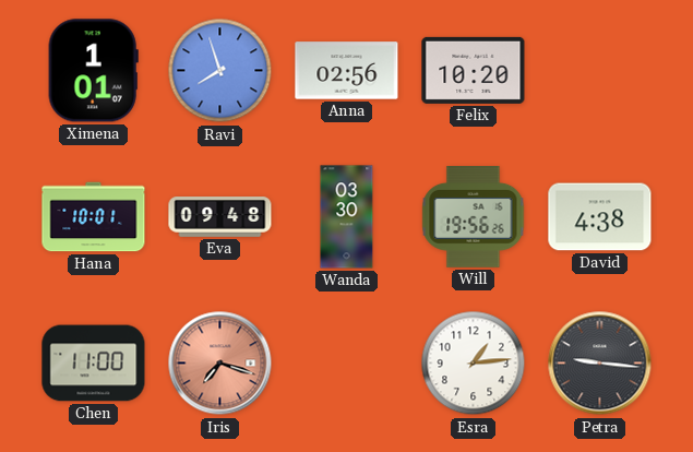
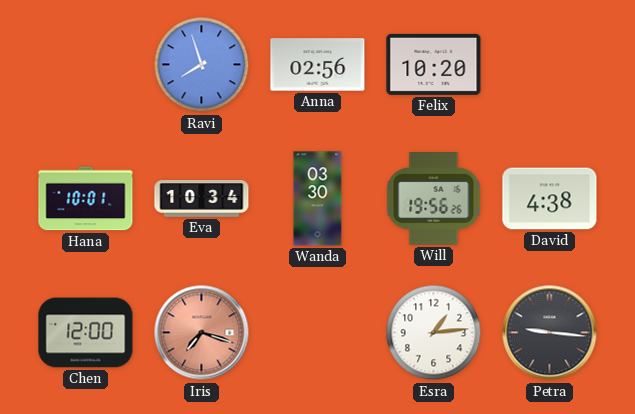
Ximena: 1:01 -> none
Eva: 09:48 -> 10:34
Chen: 11:00 -> 12:00
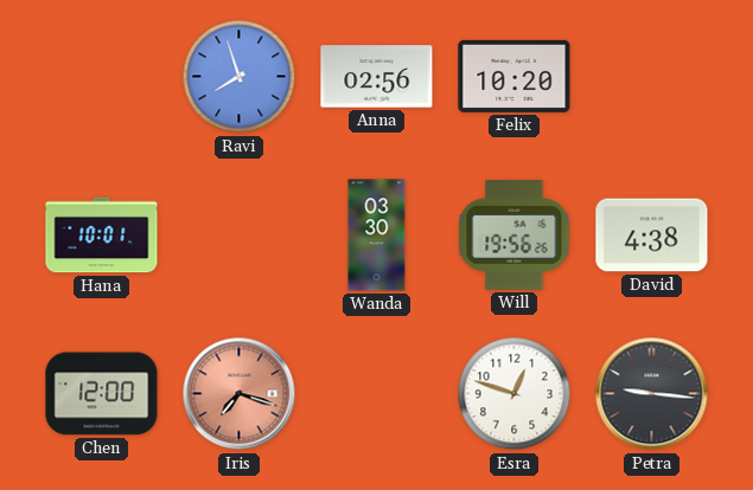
Eva: 10:34 -> none
Esra: 1:14 -> 12:48
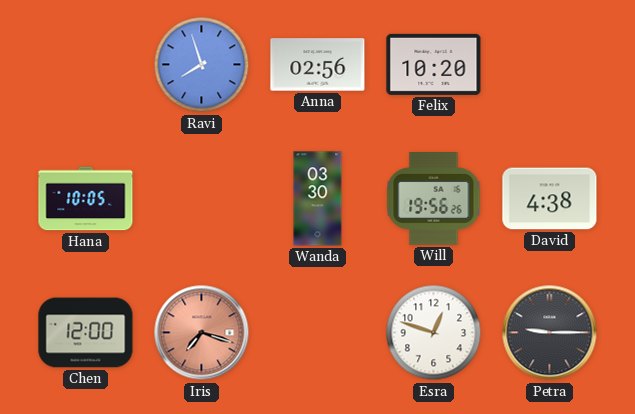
Hana: 10:01 -> 10:05
Petra: 9:16 -> 9:15
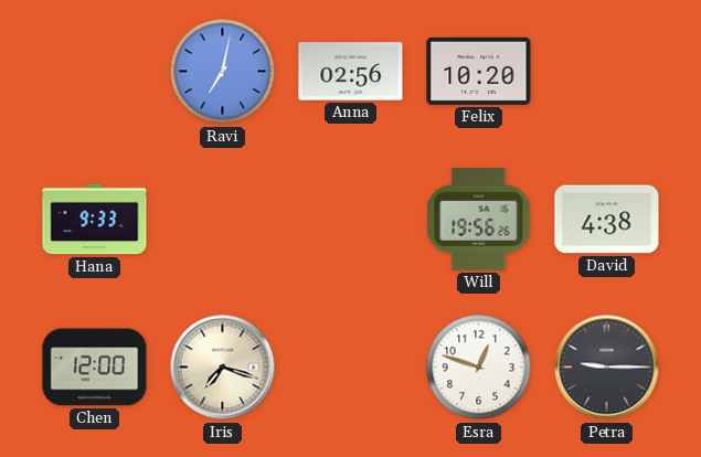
Ravi: 7:57 -> 7:02
Hana: 10:05 -> 9:33
Wanda: 03:30 -> none
Iris dial: salmon -> cream
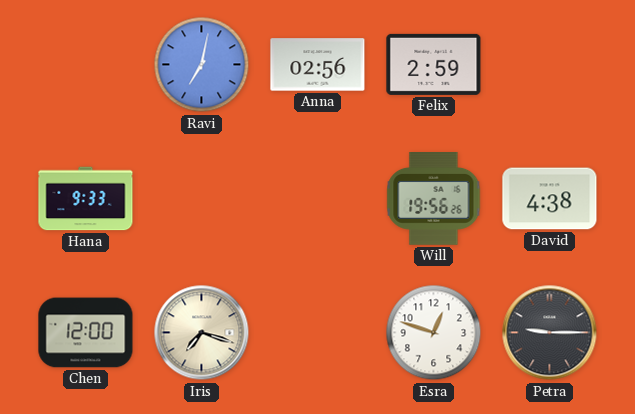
Felix: 10:20 -> 2:59
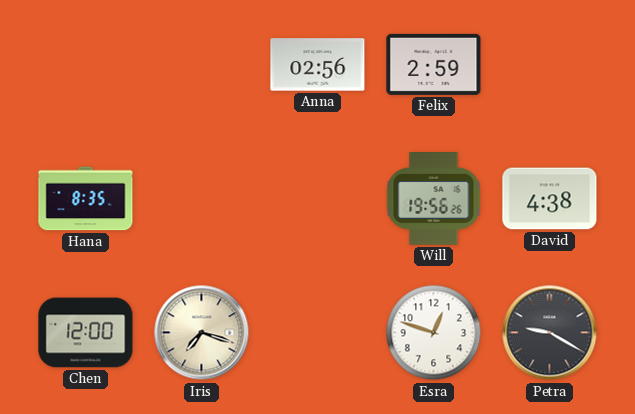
Ravi: 7:02 -> none
Hana: 9:33 -> 8:35
Petra: 9:15 -> 9:20
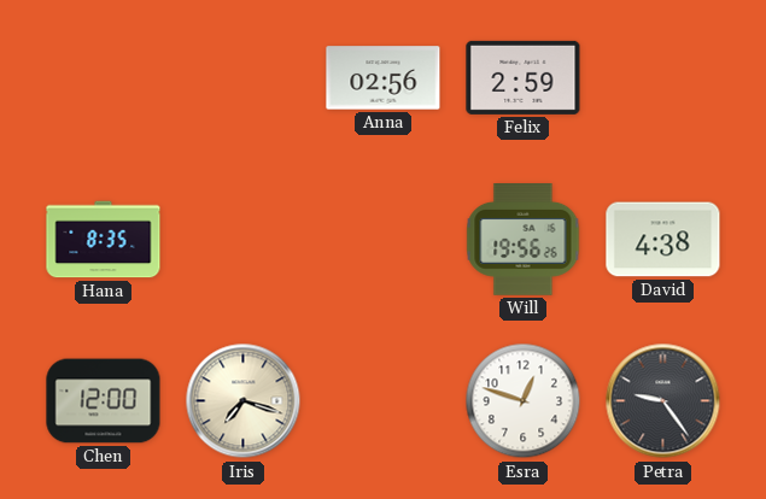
Petra: 9:20 -> 9:24
